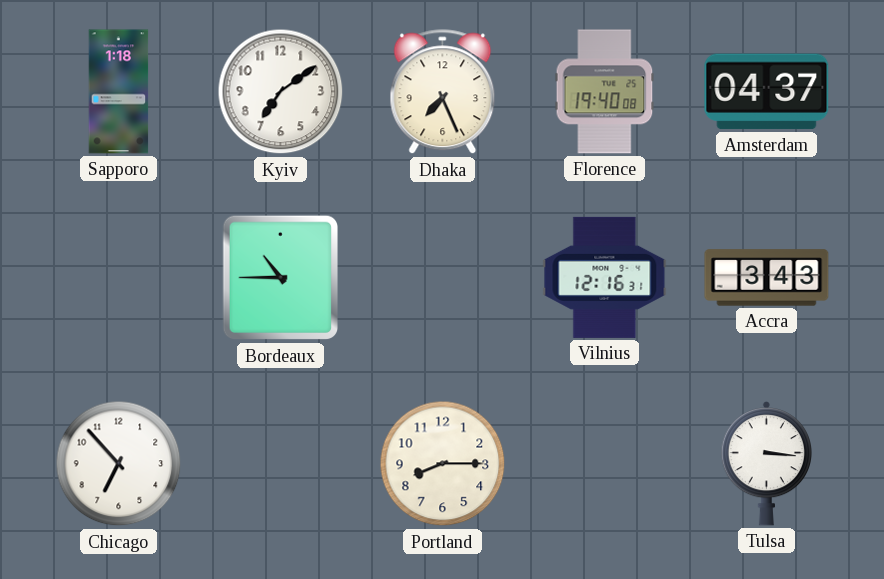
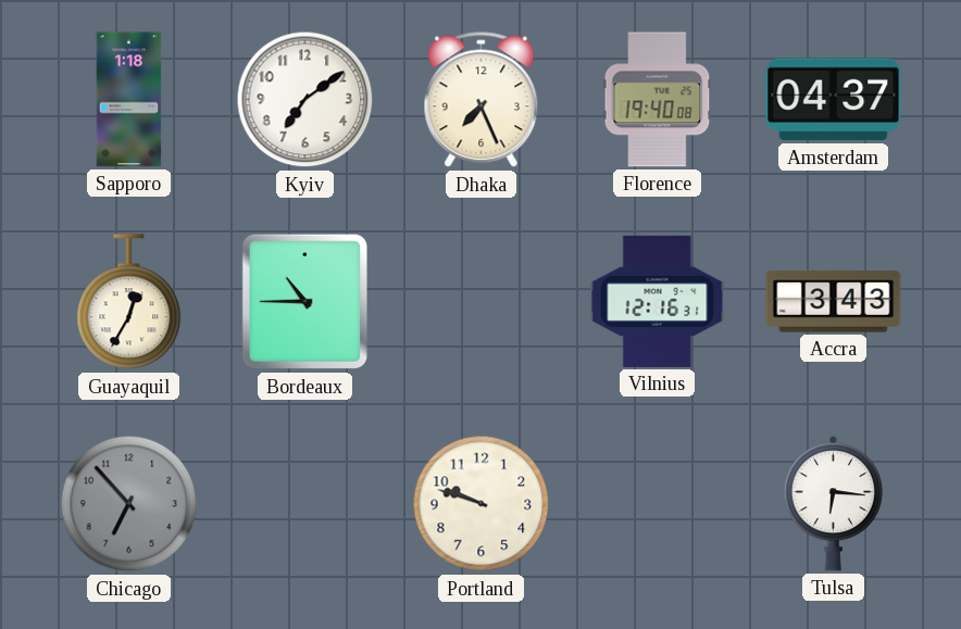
Guayaquil: none -> 12:35
Chicago dial: white -> grey
Portland: 8:15 -> 9:48
Tulsa: 3:16 -> 6:16
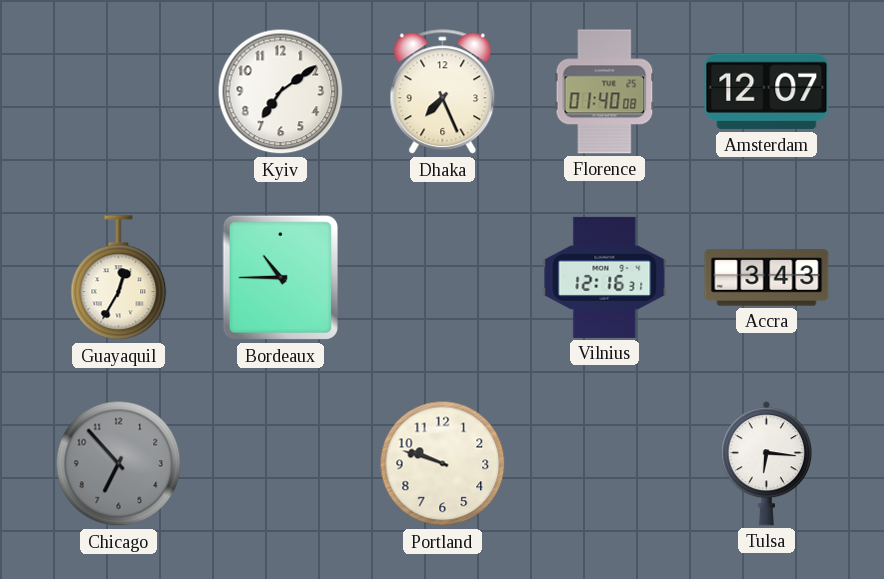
Sapporo: 1:18 -> none
Florence: 19:40 -> 01:40
Amsterdam: 04:37 -> 12:07
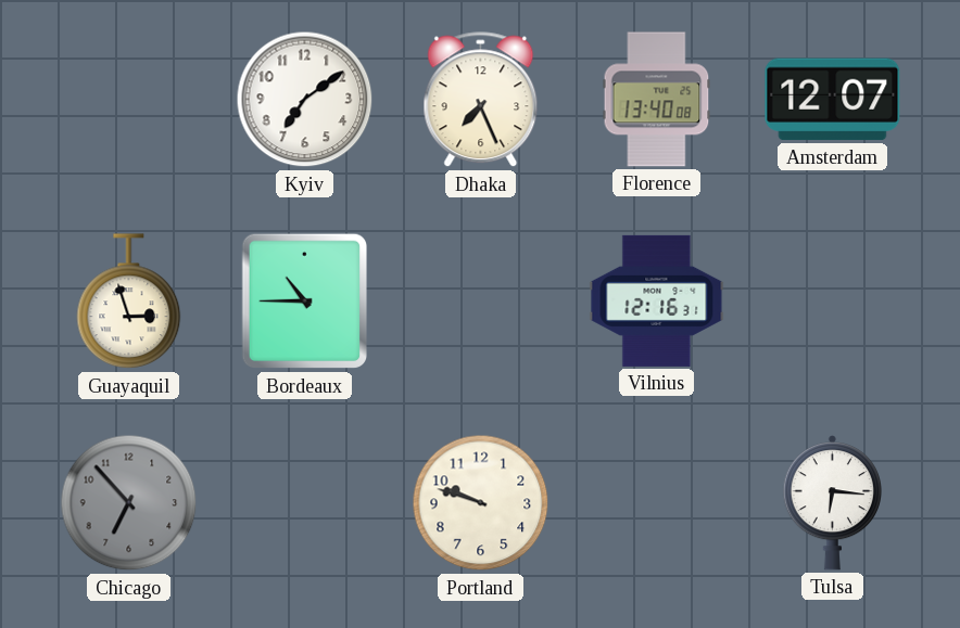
Florence: 01:40 -> 13:40
Guayaquil: 12:35 -> 2:57
Accra: 3:43 -> none
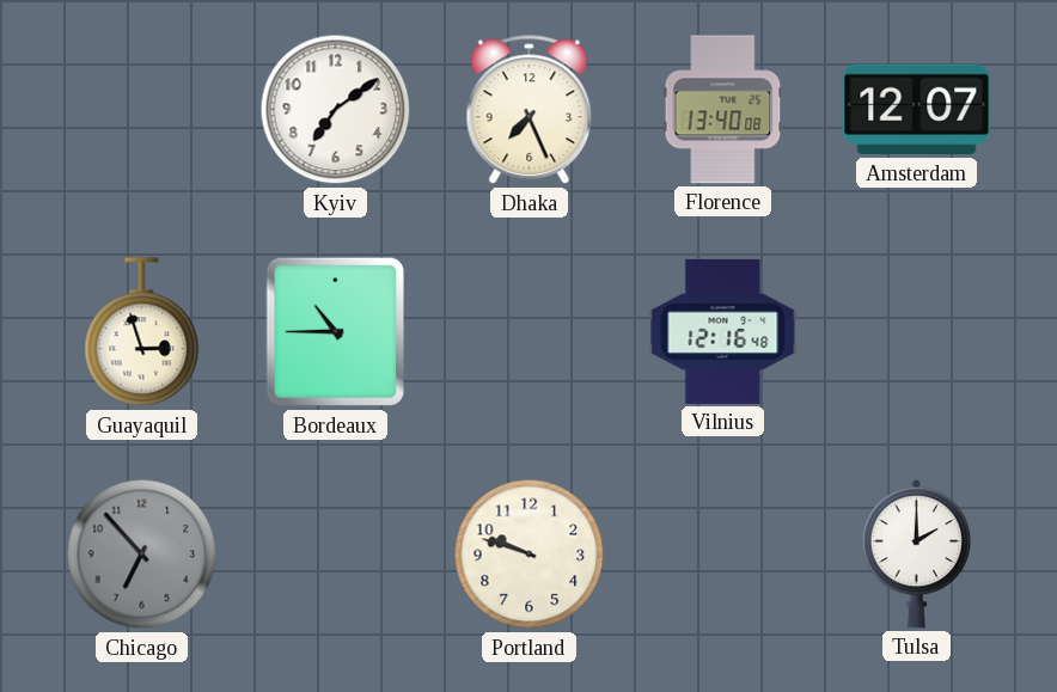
Vilnius: 12:16:31 -> 12:16:48
Tulsa: 6:16 -> 2:00
